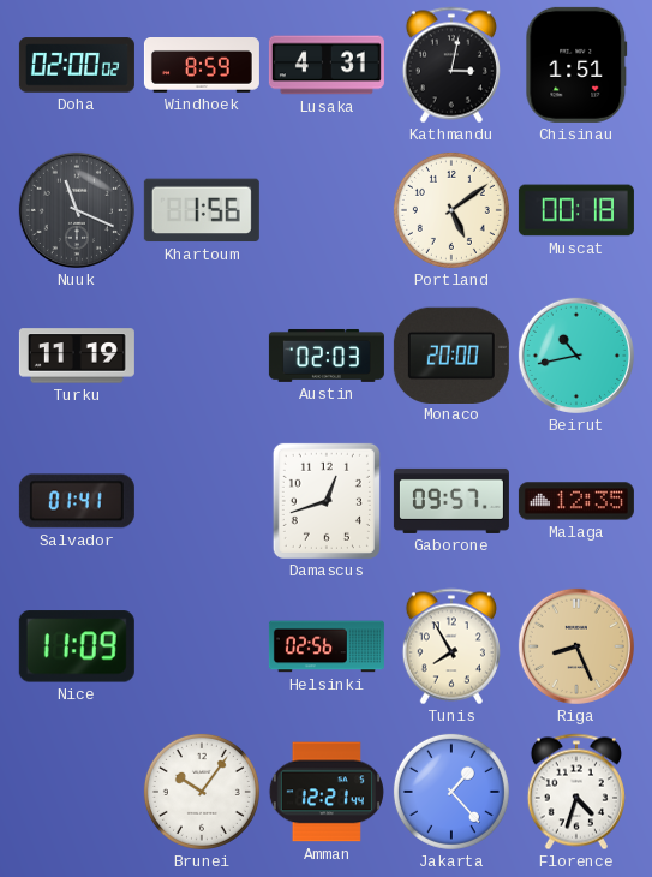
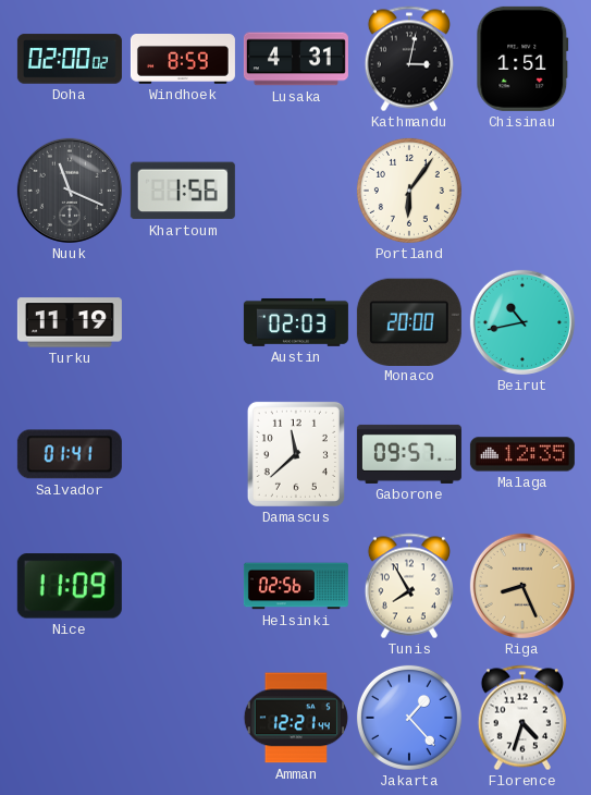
Portland: 5:09 -> 6:06
Muscat: 00:18 -> none
Damascus: 12:42 -> 11:38
Brunei: 10:06 -> none
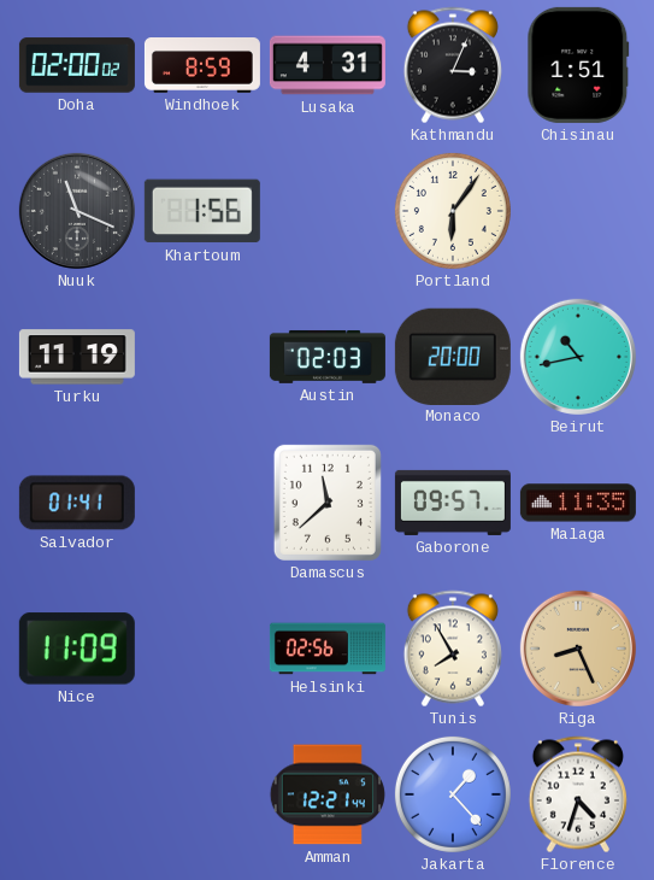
Kathmandu: 3:02 -> 3:04
Malaga: 12:35 -> 11:35
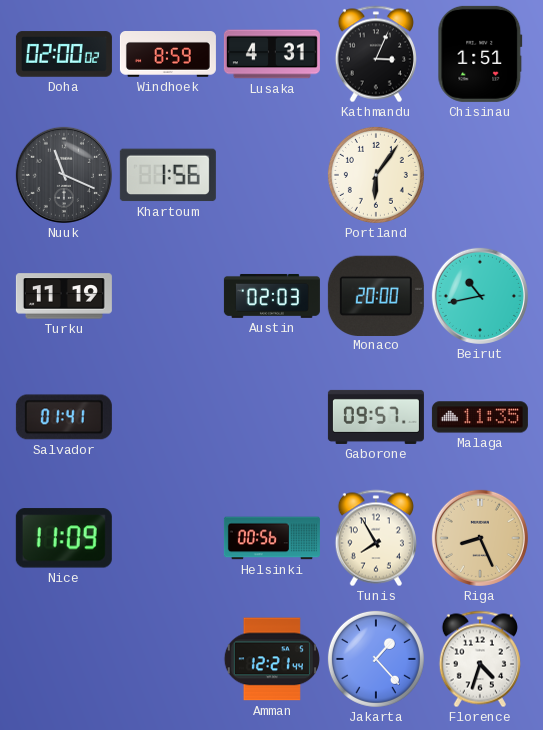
Damascus: 11:38 -> none
Helsinki: 02:56 -> 00:56
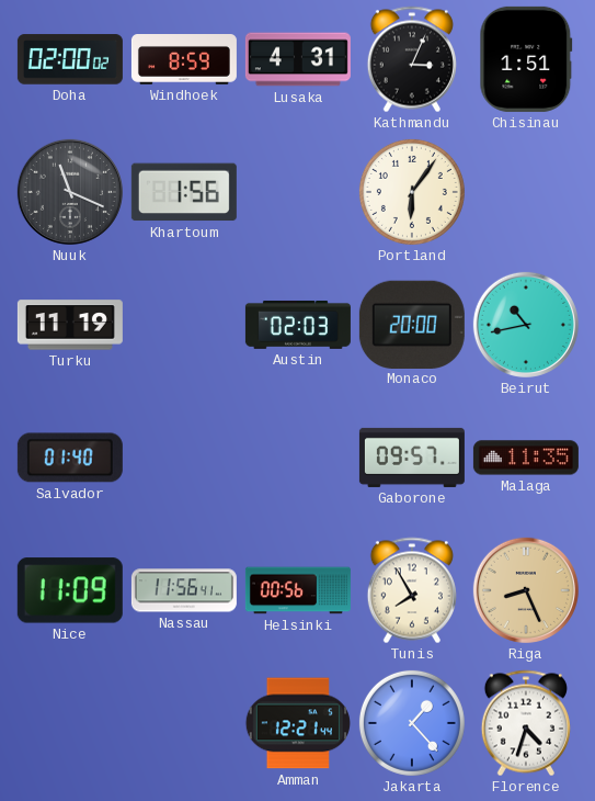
Salvador: 01:41 -> 01:40
Nassau: none -> 11:56
